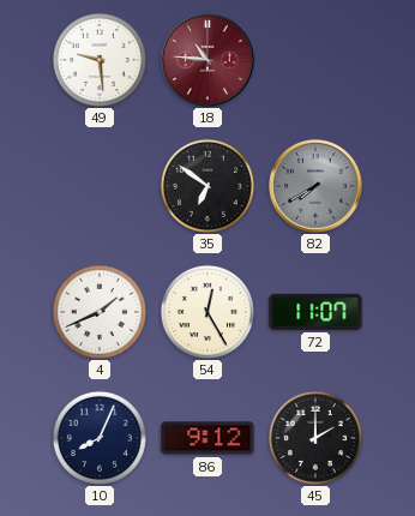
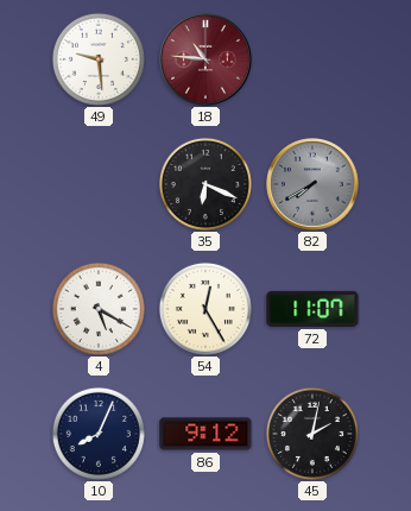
35: 6:51 -> 6:19
4: 1:41 -> 5:20
45: 2:00 -> 2:02
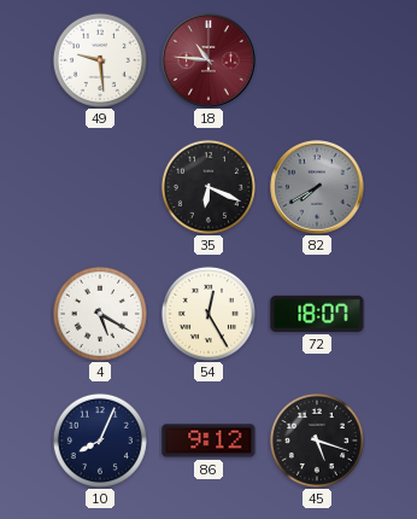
72: 11:07 -> 18:07
45: 2:02 -> 5:18
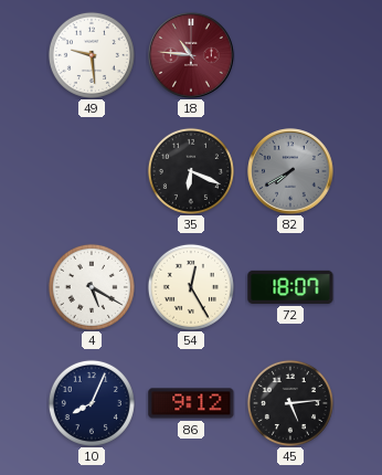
45: 5:18 -> 5:14
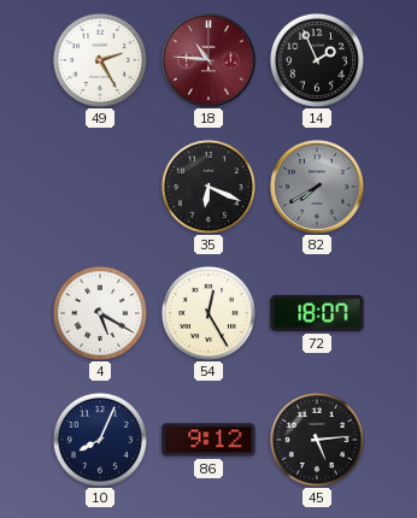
49: 9:29 -> 2:25
14: none -> 1:56
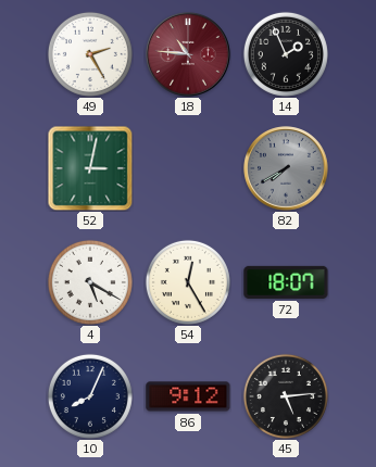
52: none -> 3:02
35: 6:19 -> none
